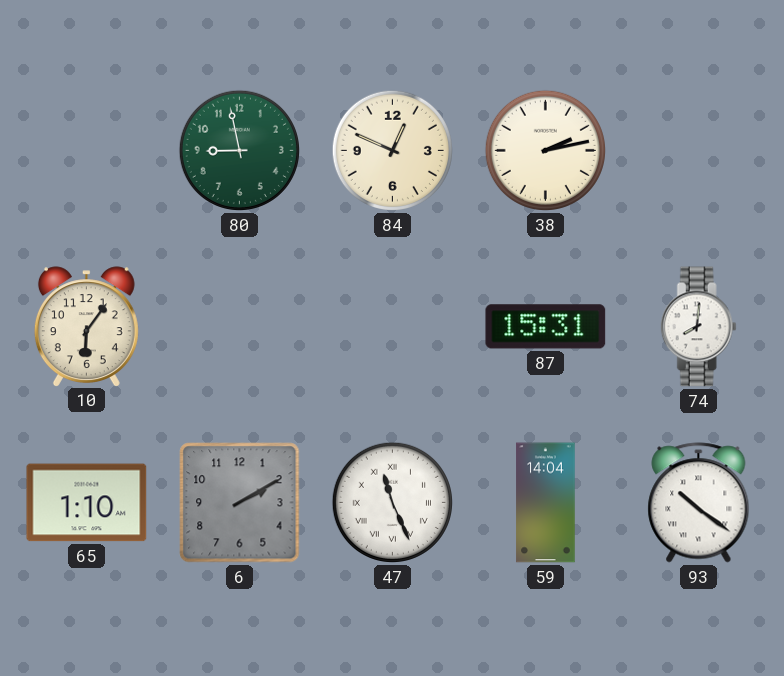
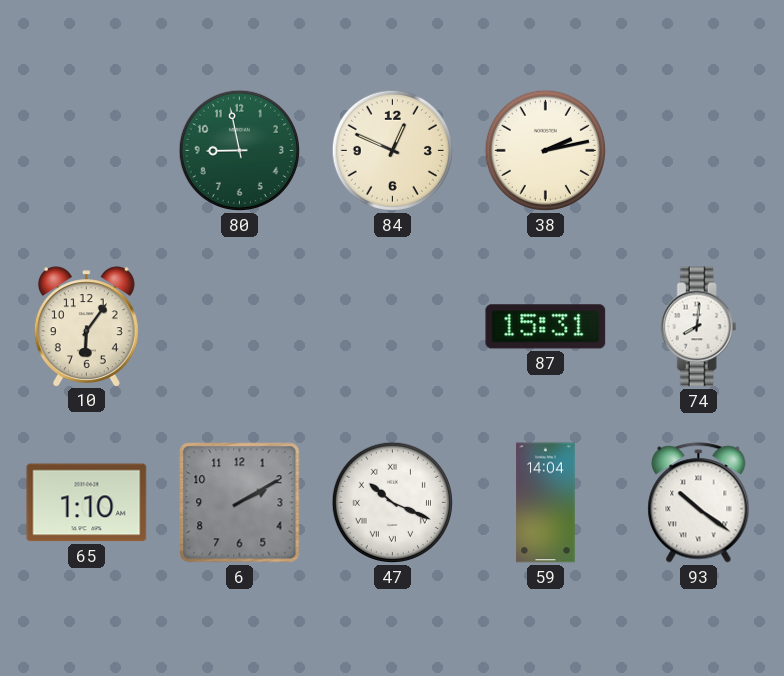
47: 11:26 -> 10:19
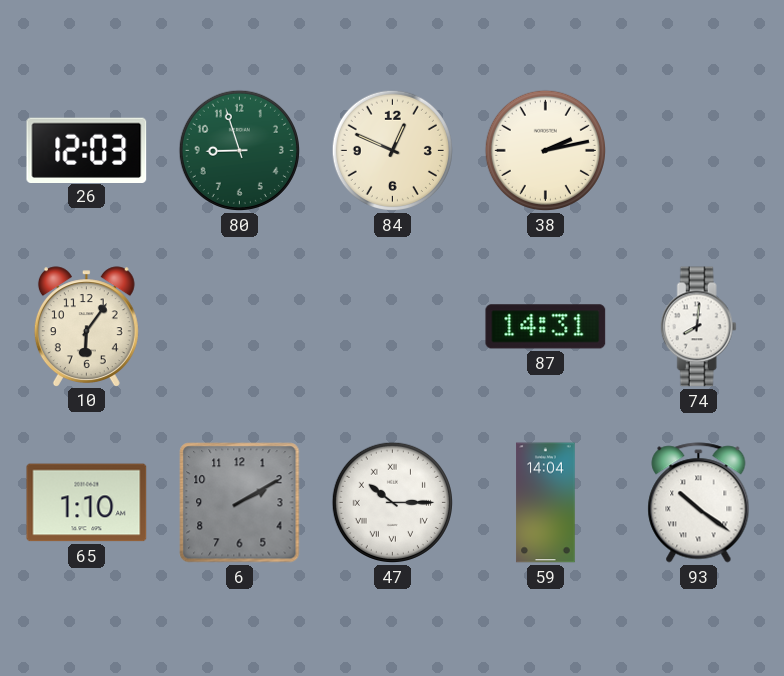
26: none -> 12:03
80: 8:58 -> 8:57
87: 15:31 -> 14:31
47: 10:19 -> 10:15
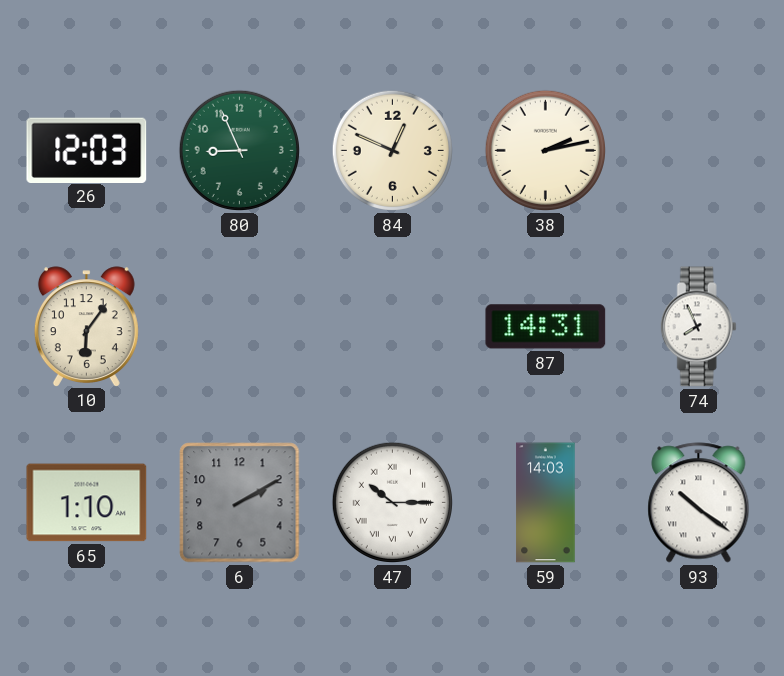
80: 8:57 -> 8:56
74: 8:01 -> 7:56
59: 14:04 -> 14:03
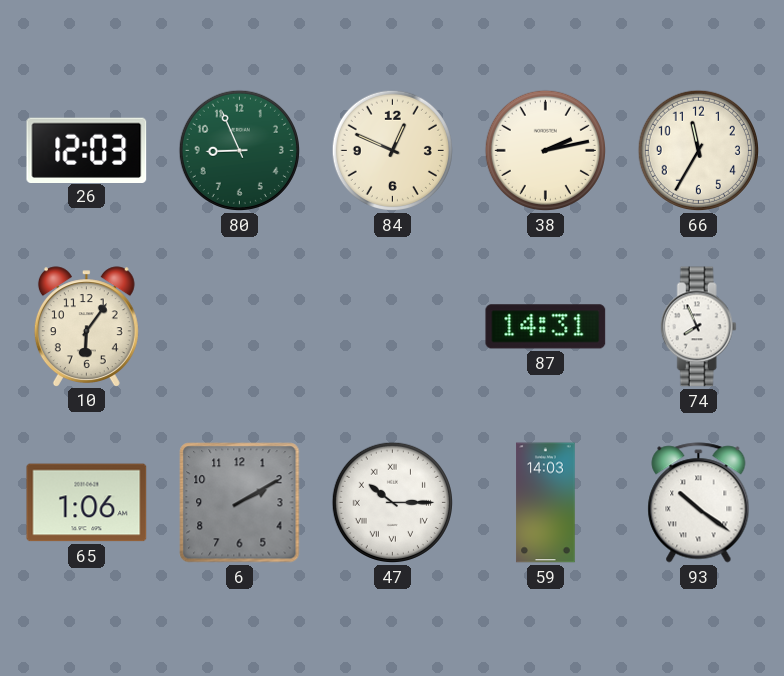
66: none -> 11:35
65: 1:10 -> 1:06
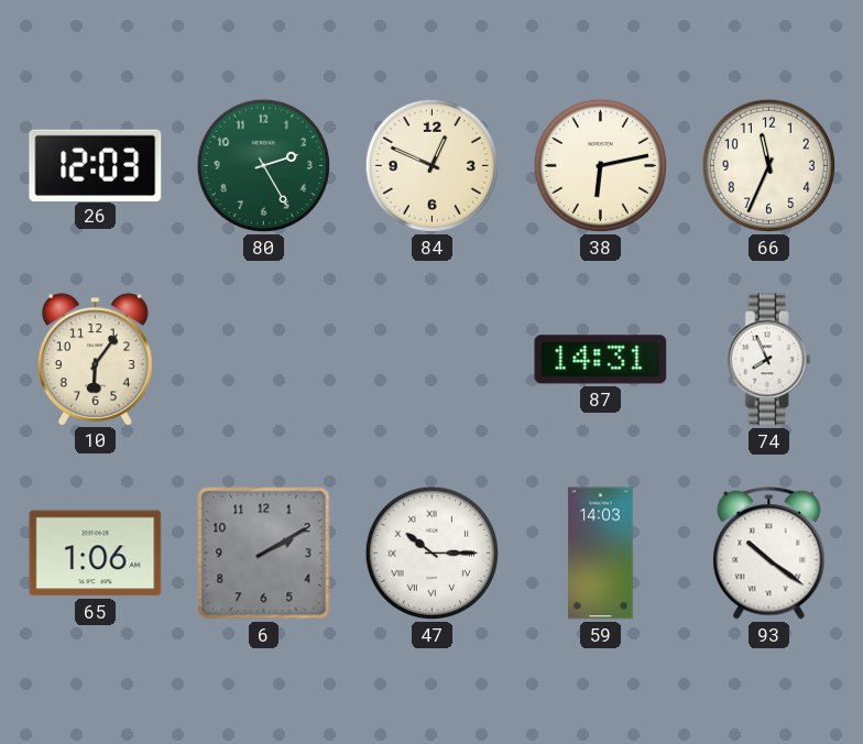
80: 8:56 -> 2:25
38: 2:13 -> 6:13
66: 11:35 -> 11:34
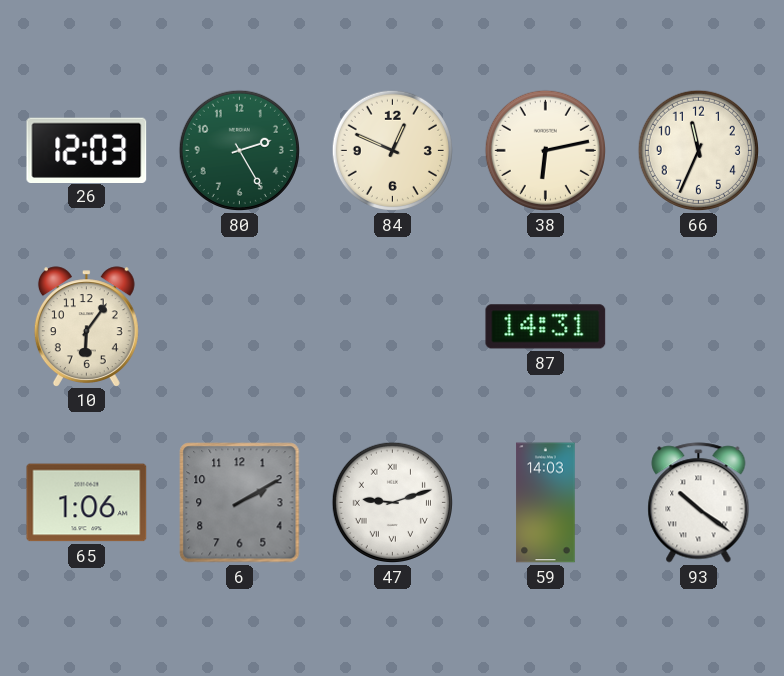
74: 7:56 -> none
47: 10:15 -> 9:12
